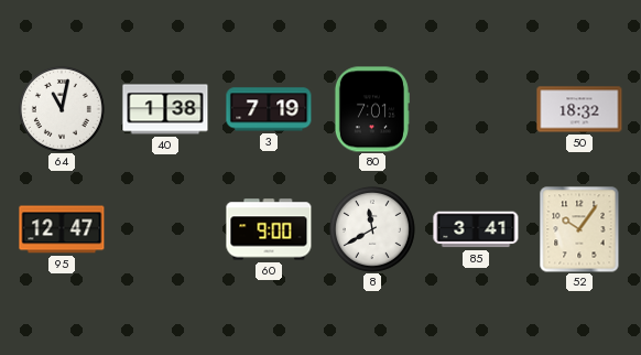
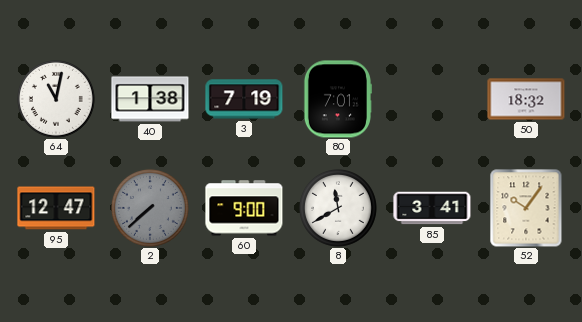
2: none -> 7:38
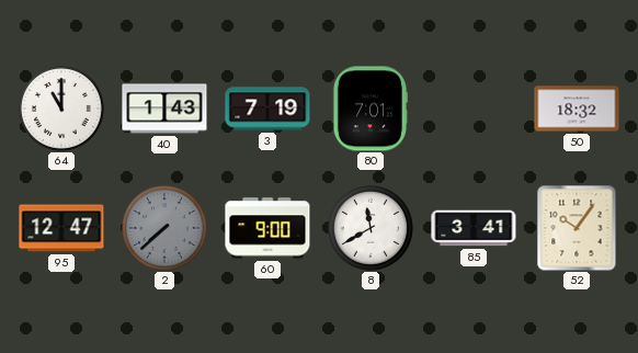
64: 11:02 -> 11:00
40: 1:38 -> 1:43
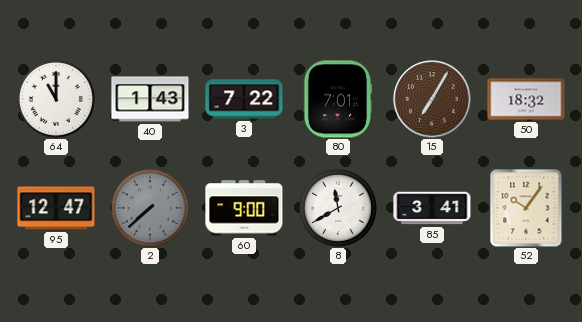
3: 7:19 -> 7:22
15: none -> 7:05
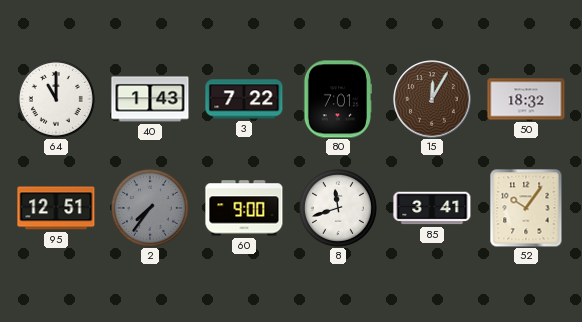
15: 7:05 -> 12:05
95: 12:47 -> 12:51
2: 7:38 -> 7:36
8: 11:40 -> 11:42
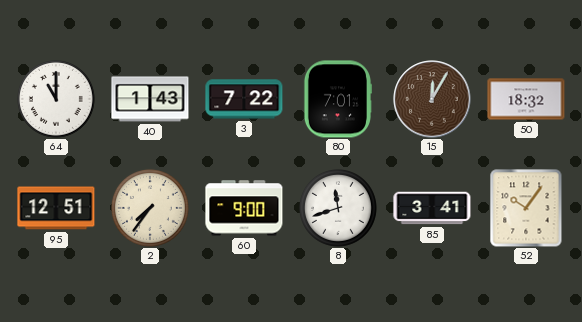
2 dial: grey -> cream
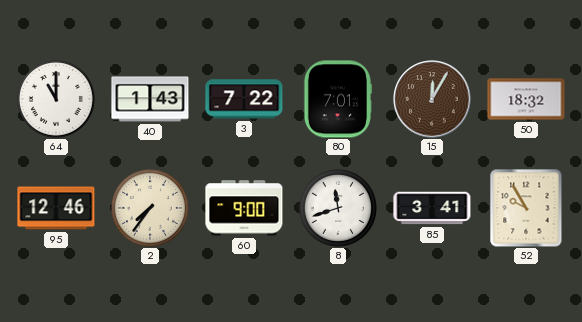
95: 12:51 -> 12:46
52: 10:06 -> 9:55
